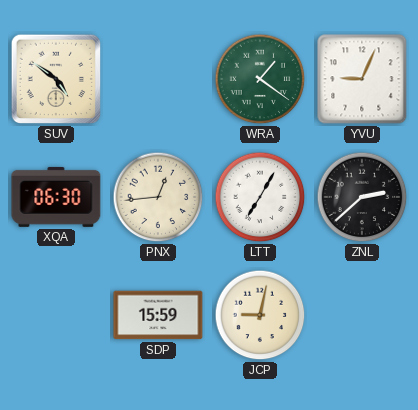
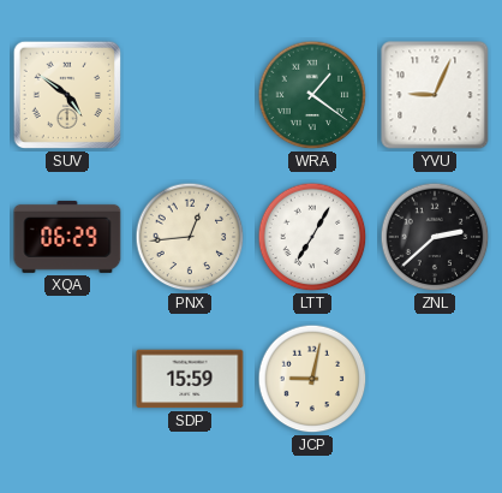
XQA: 06:30 -> 06:29
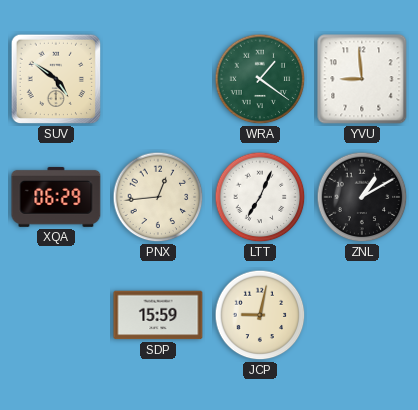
YVU: 9:04 -> 8:59
LTT: 7:05 -> 7:04
ZNL: 2:38 -> 1:10
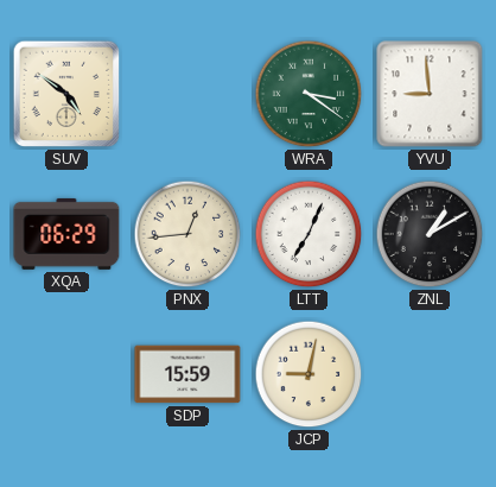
WRA: 1:21 -> 3:21
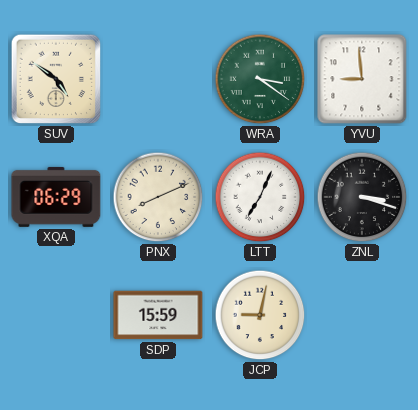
PNX: 12:44 -> 8:11
ZNL: 1:10 -> 3:18
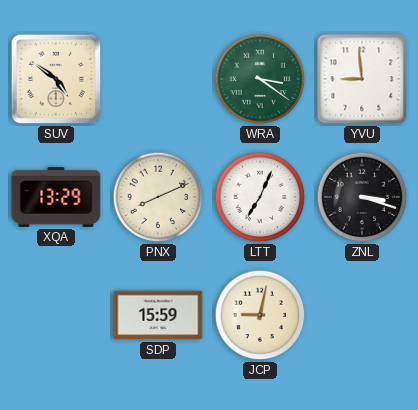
XQA: 06:29 -> 13:29
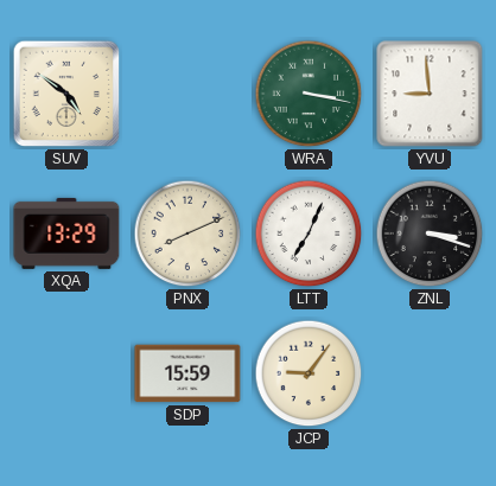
WRA: 3:21 -> 3:17
JCP: 9:02 -> 9:06
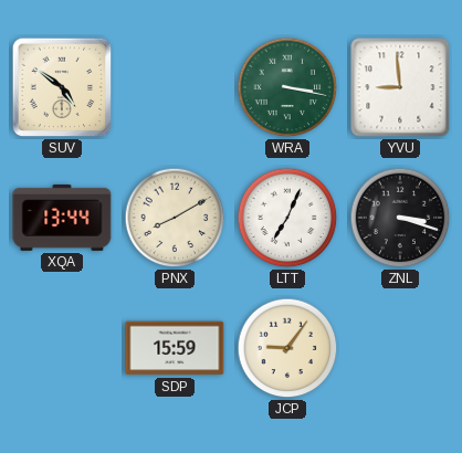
XQA: 13:29 -> 13:44
PNX: 8:11 -> 8:10
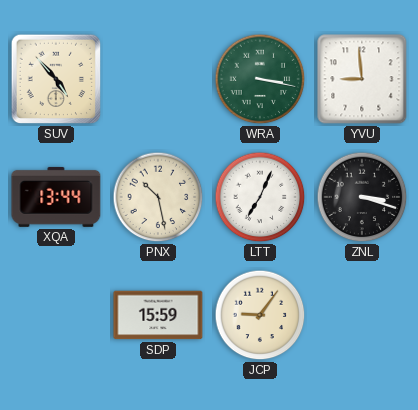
SUV: 4:51 -> 4:53
PNX: 8:10 -> 10:28
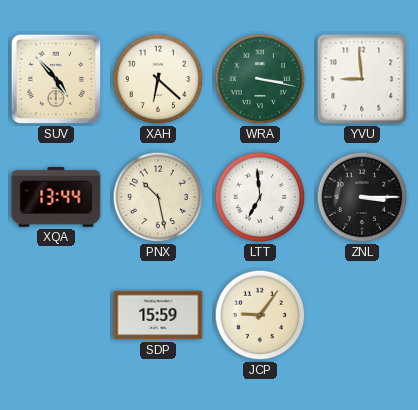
XAH: none -> 6:22
LTT: 7:04 -> 6:59
ZNL: 3:18 -> 3:15
